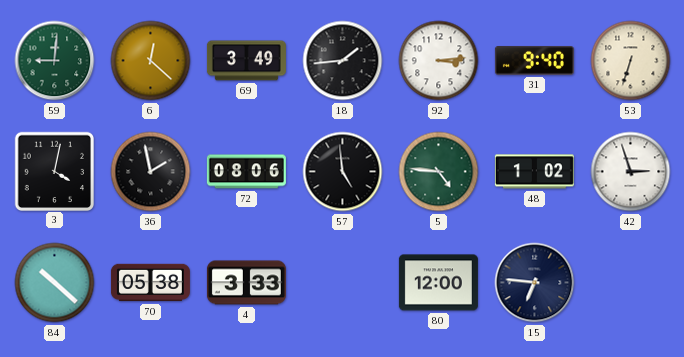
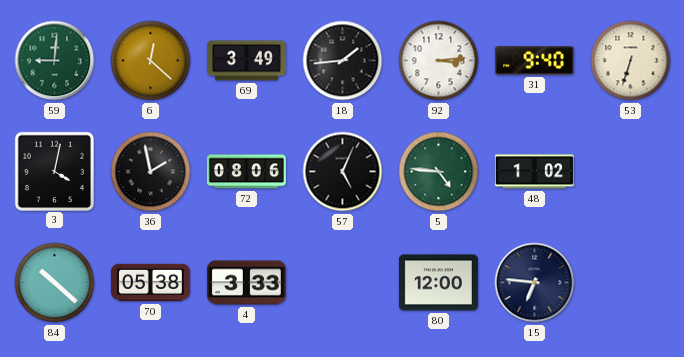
57: 4:59 -> 5:04
42: 2:57 -> none
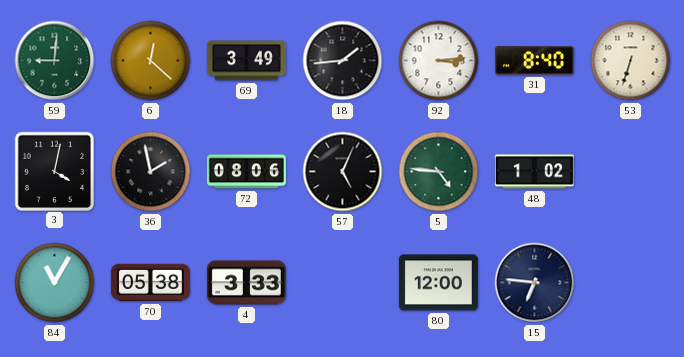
31: 9:40 -> 8:40
84: 10:22 -> 11:05
